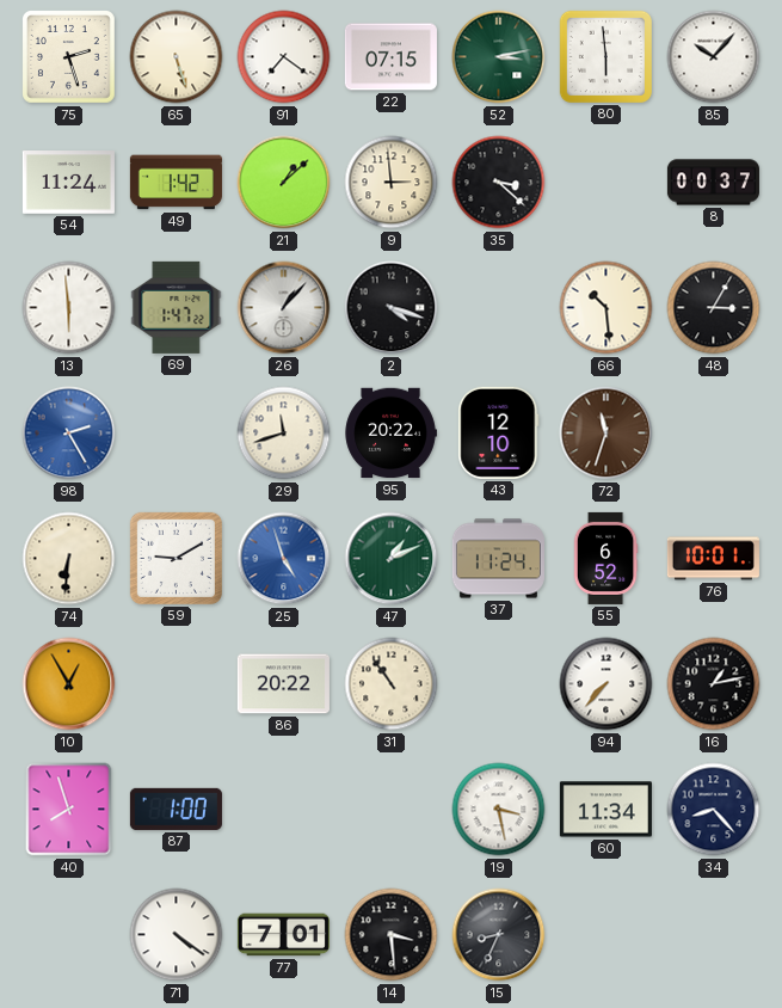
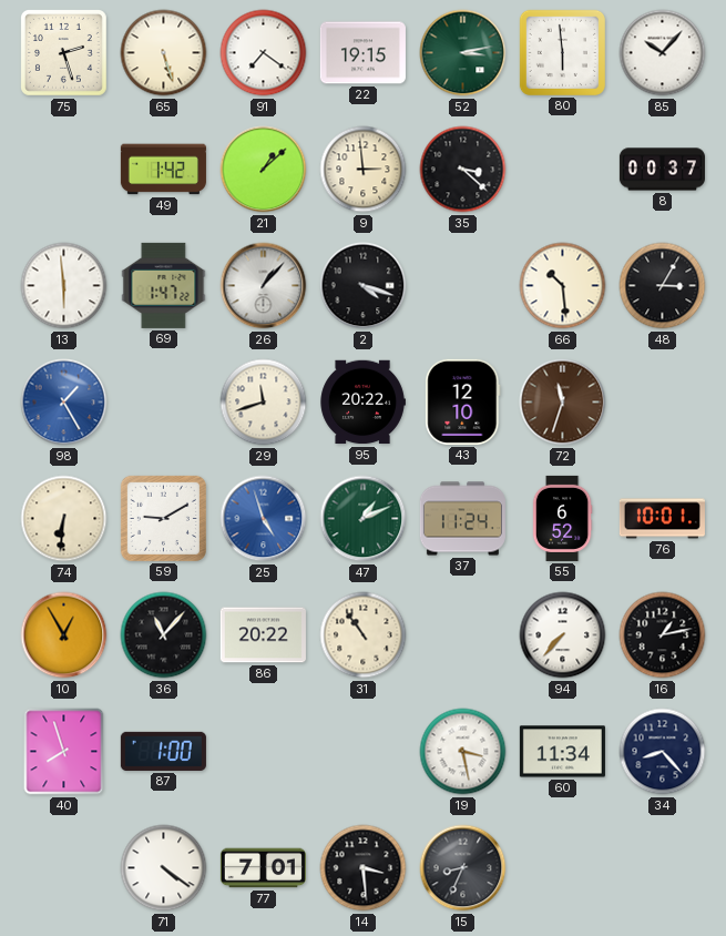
22: 07:15 -> 19:15
54: 11:24 -> none
98: 2:25 -> 1:25
36: none -> 11:07
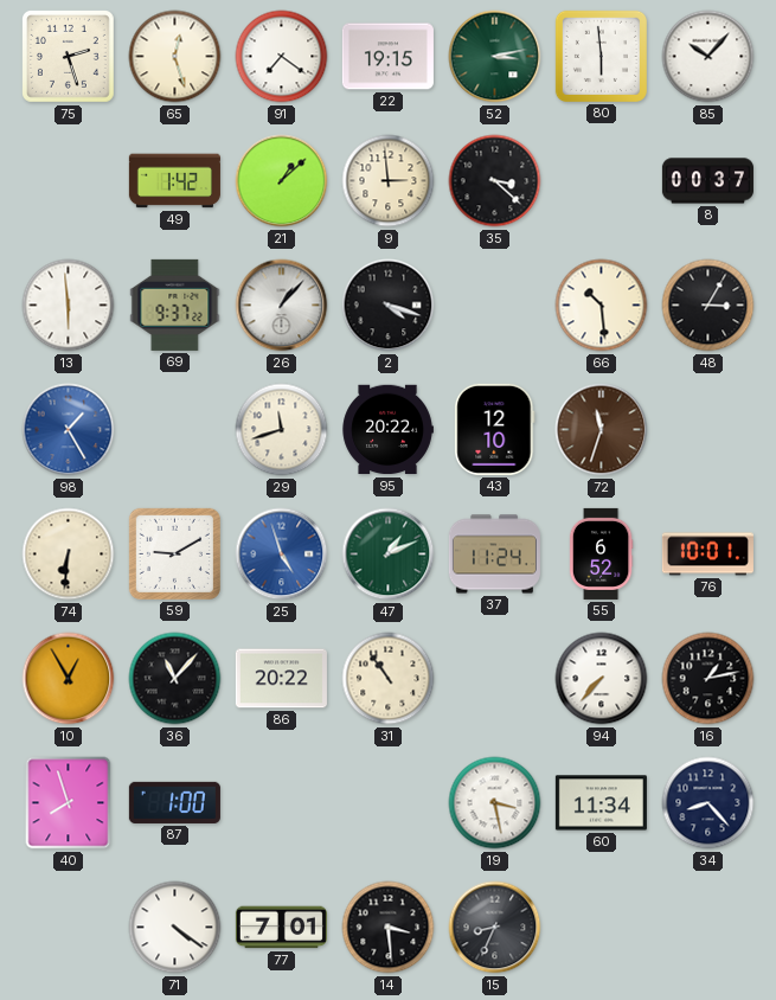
65: 5:27 -> 12:27
69: 1:47 -> 9:37
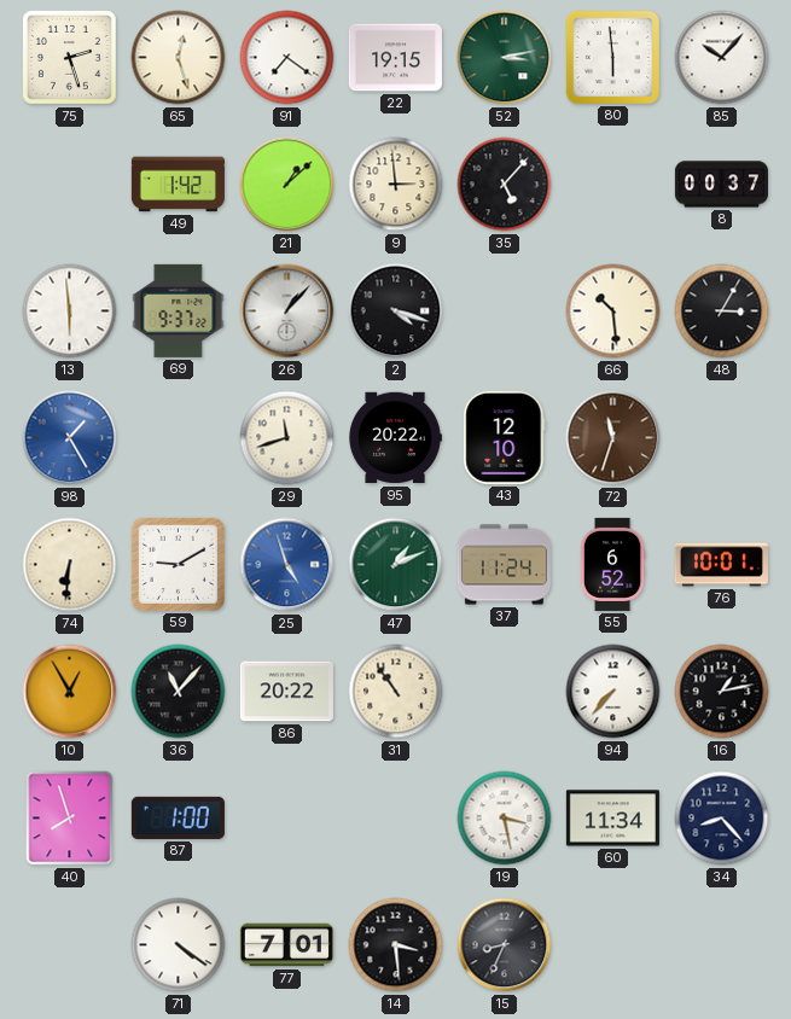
35: 3:22 -> 5:07
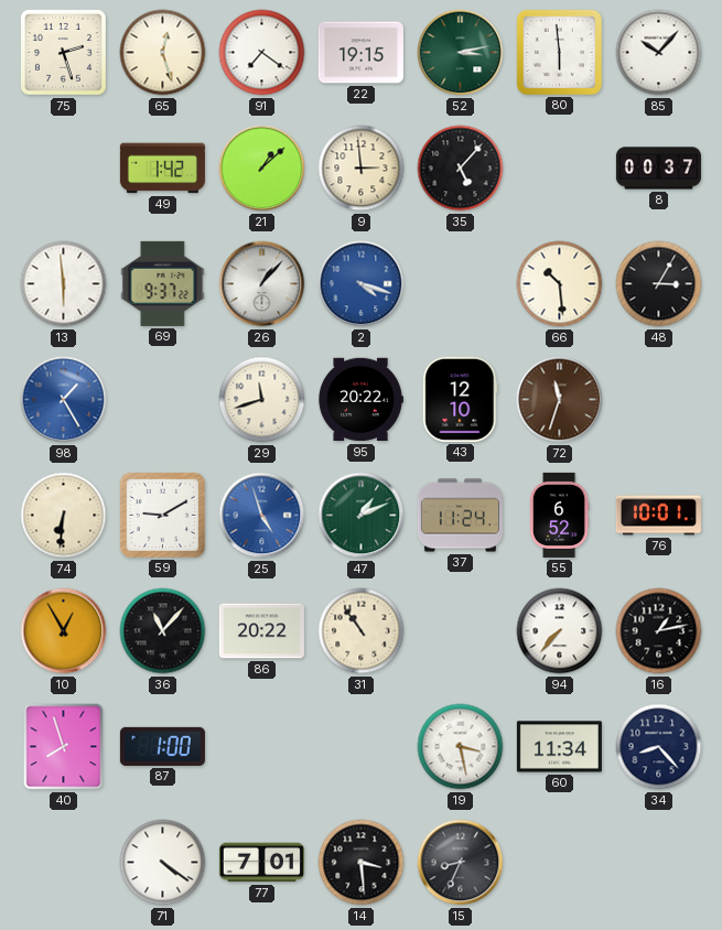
2 dial: black -> blue
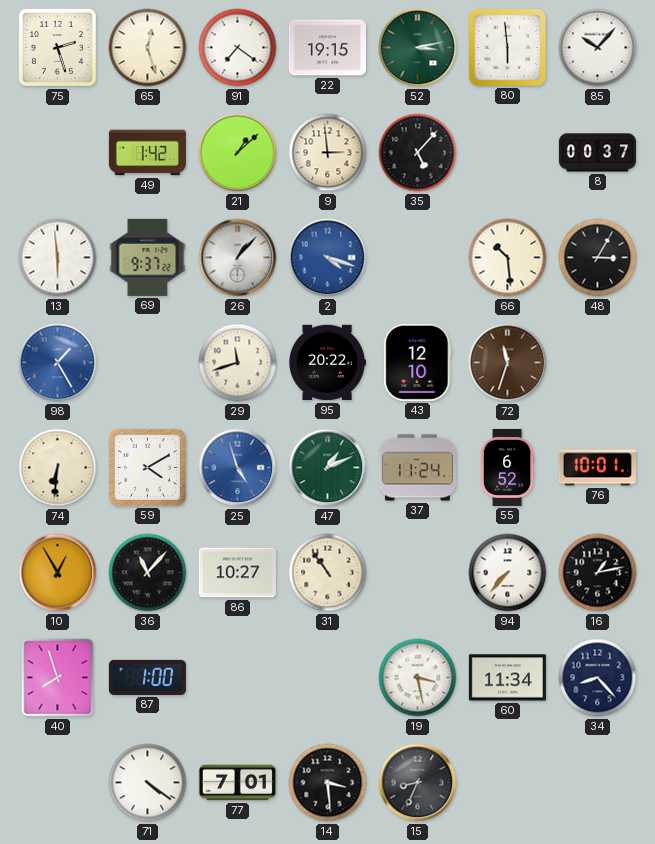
59: 9:10 -> 4:10
86: 20:22 -> 10:27
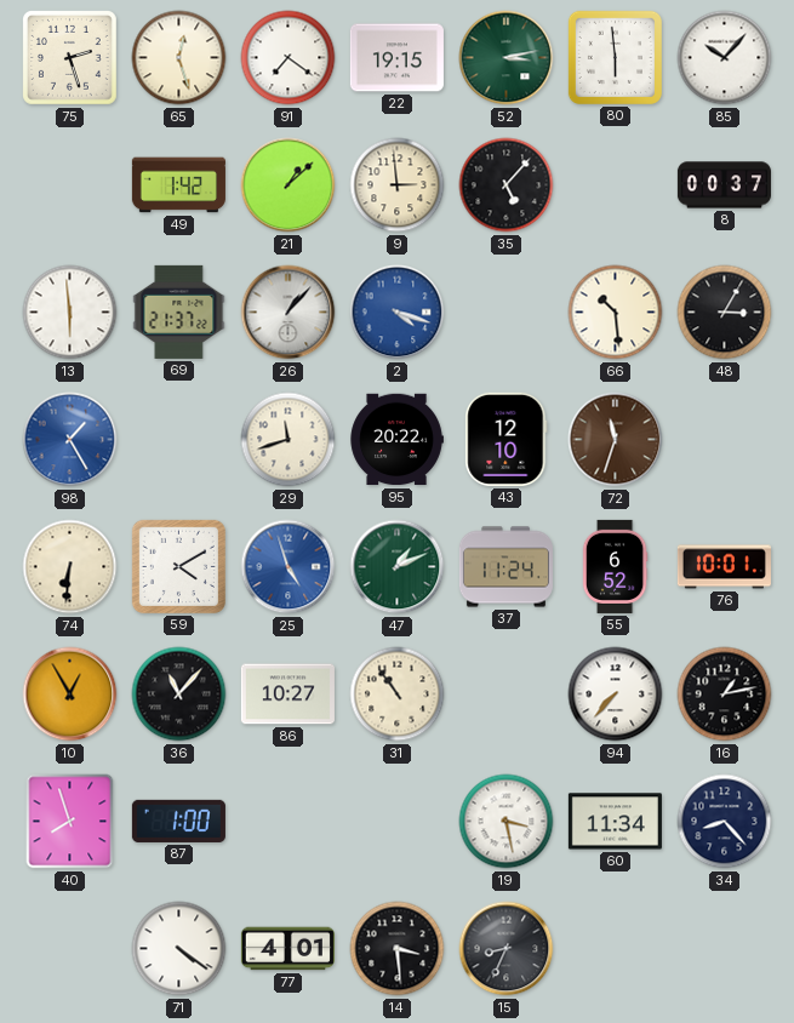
69: 9:37 -> 21:37
77: 7:01 -> 4:01
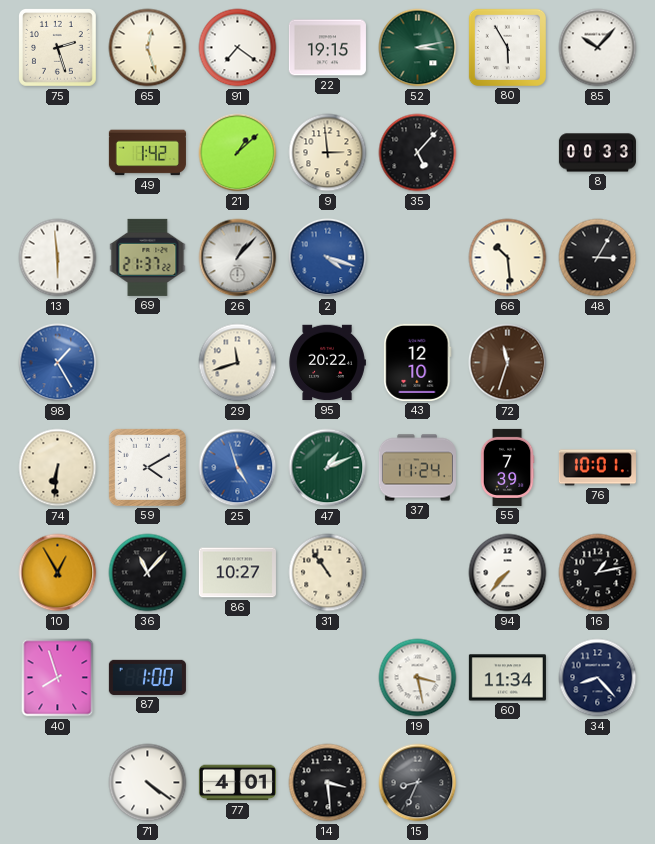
80: 5:59 -> 5:55
8: 00:37 -> 00:33
55: 6:52 -> 7:39
